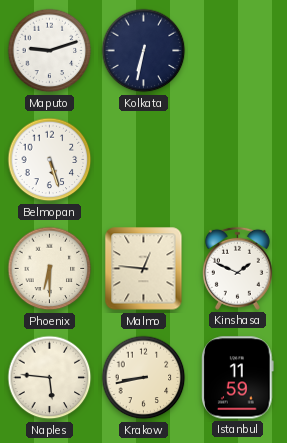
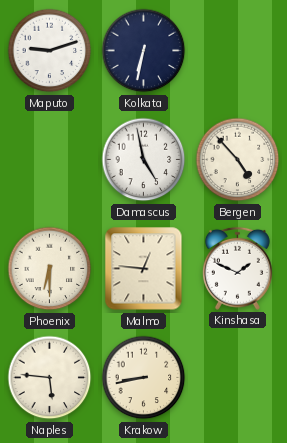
Belmopan: 5:27 -> none
Damascus: none -> 4:58
Bergen: none -> 4:53
Istanbul: 11:59 -> none
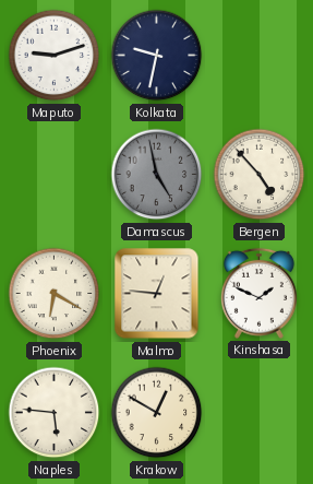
Kolkata: 6:32 -> 9:32
Damascus dial: white -> grey
Phoenix: 6:30 -> 6:20
Krakow: 8:43 -> 12:50
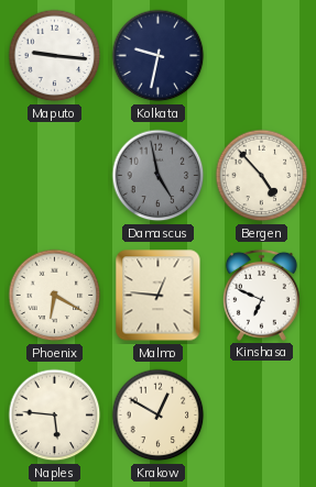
Maputo: 9:12 -> 9:16
Kinshasa: 1:49 -> 6:49
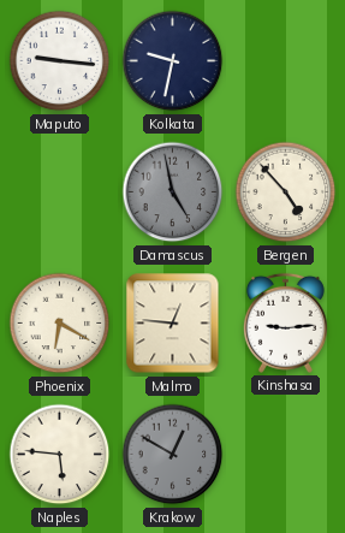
Kinshasa: 6:49 -> 9:14
Krakow dial: cream -> grey
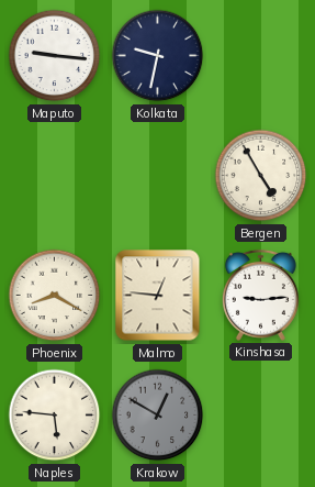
Damascus: 4:58 -> none
Bergen: 4:53 -> 4:55
Phoenix: 6:20 -> 8:20
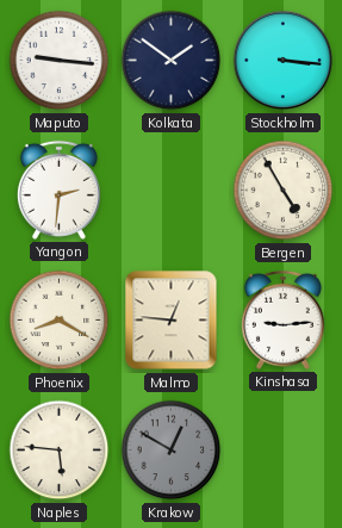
Kolkata: 9:32 -> 1:51
Stockholm: none -> 3:16
Yangon: none -> 2:31
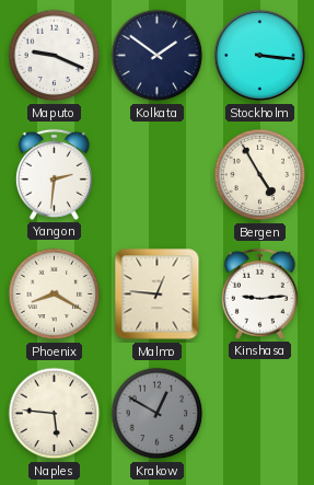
Maputo: 9:16 -> 9:19
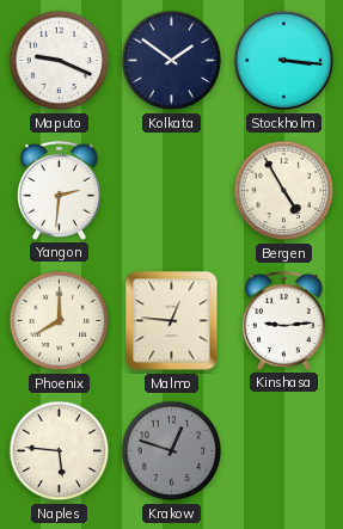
Phoenix: 8:20 -> 8:00
Krakow: 12:50 -> 12:48
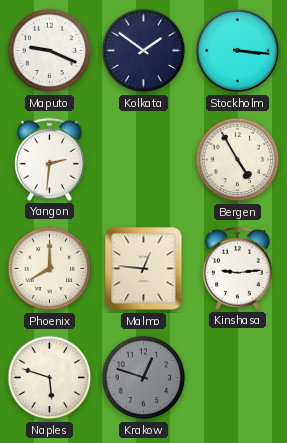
Naples: 5:46 -> 5:48
